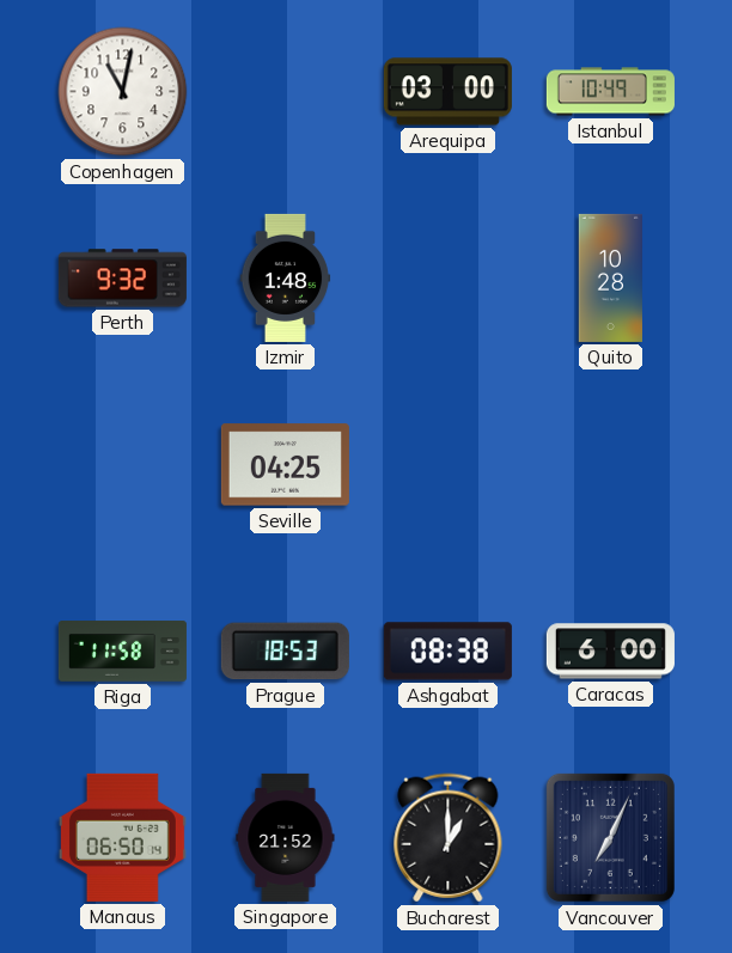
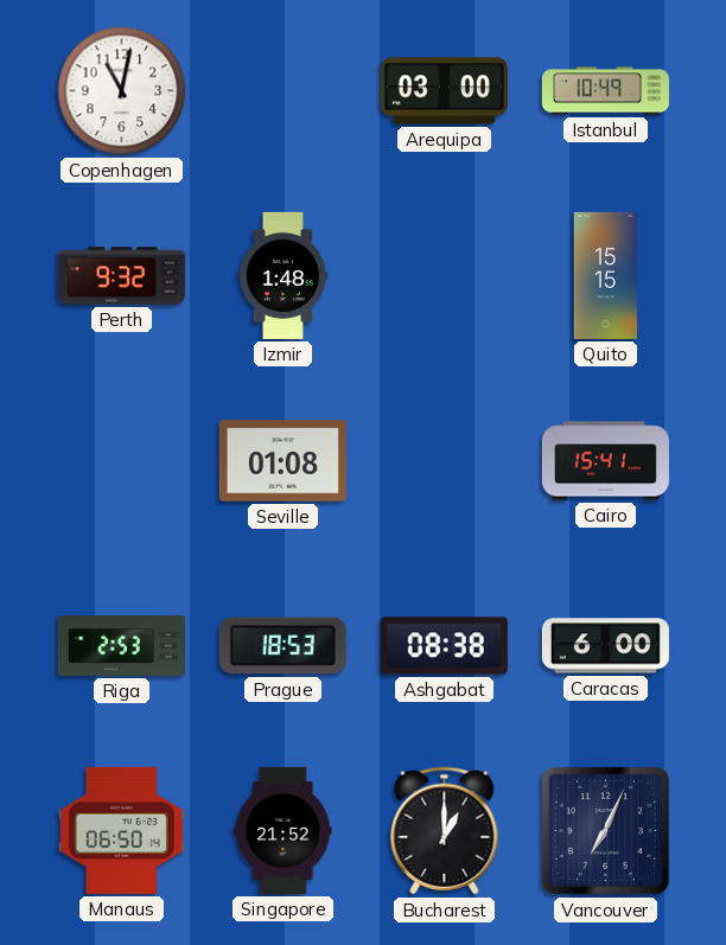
Quito: 10:28 -> 15:15
Seville: 04:25 -> 01:08
Cairo: none -> 15:41
Riga: 11:58 -> 2:53
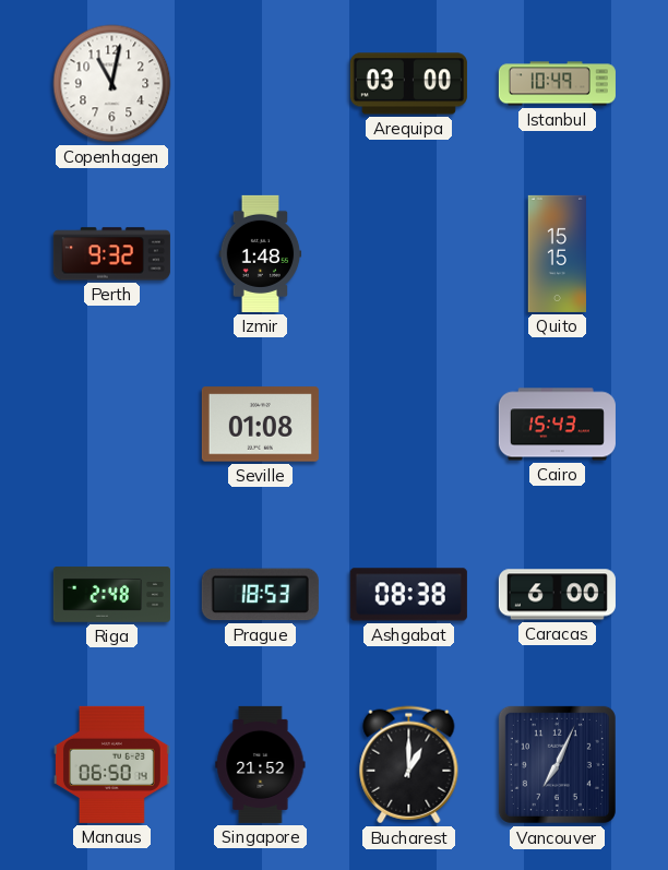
Cairo: 15:41 -> 15:43
Riga: 2:53 -> 2:48
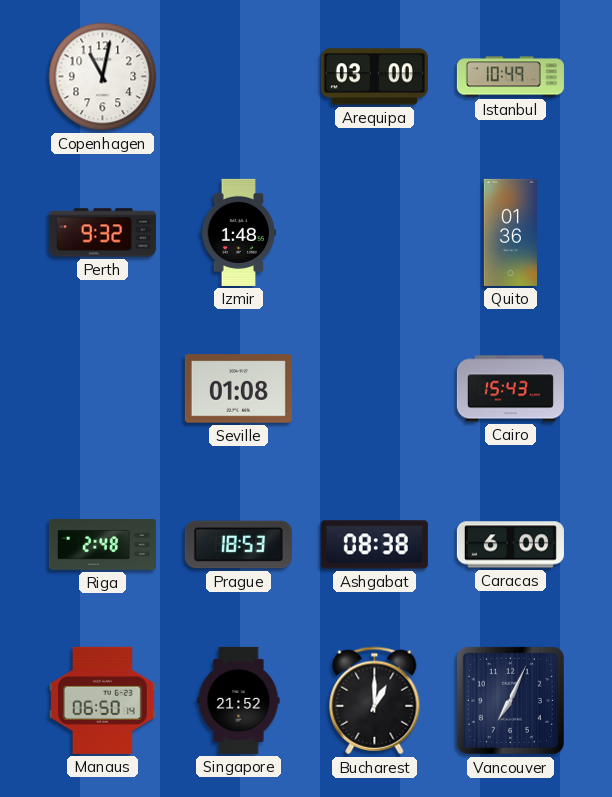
Quito: 15:15 -> 01:36
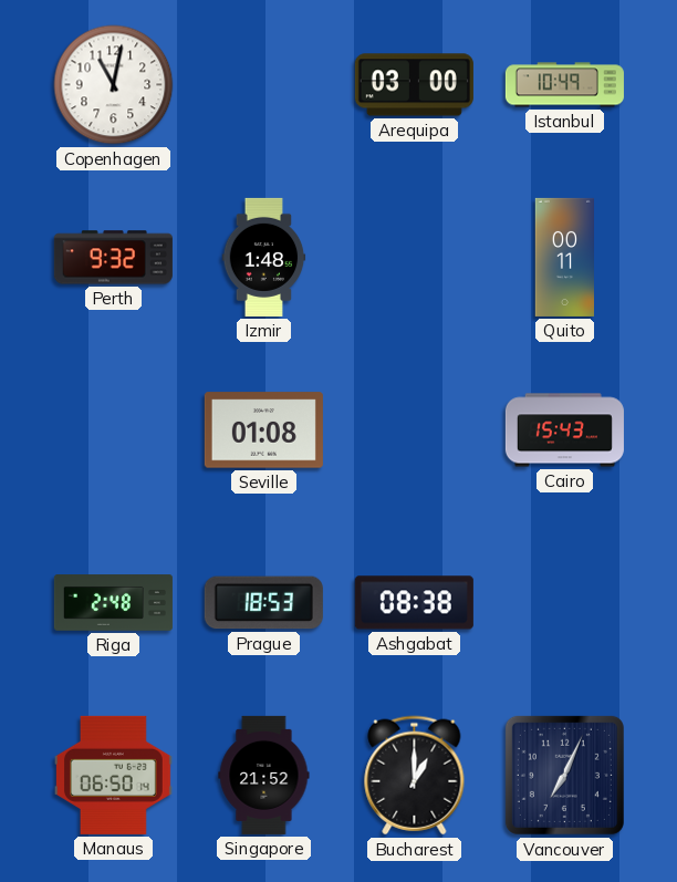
Quito: 01:36 -> 00:11
Caracas: 6:00 -> none
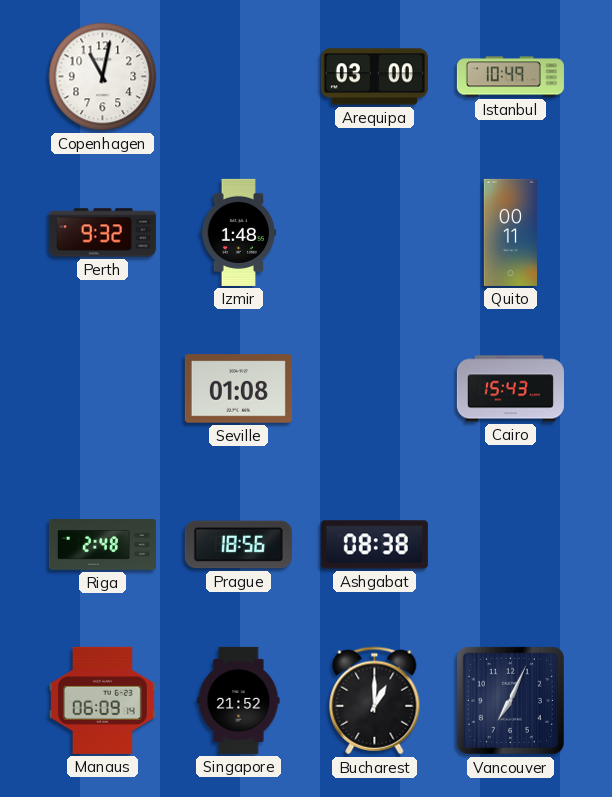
Prague: 18:53 -> 18:56
Manaus: 06:50 -> 06:09
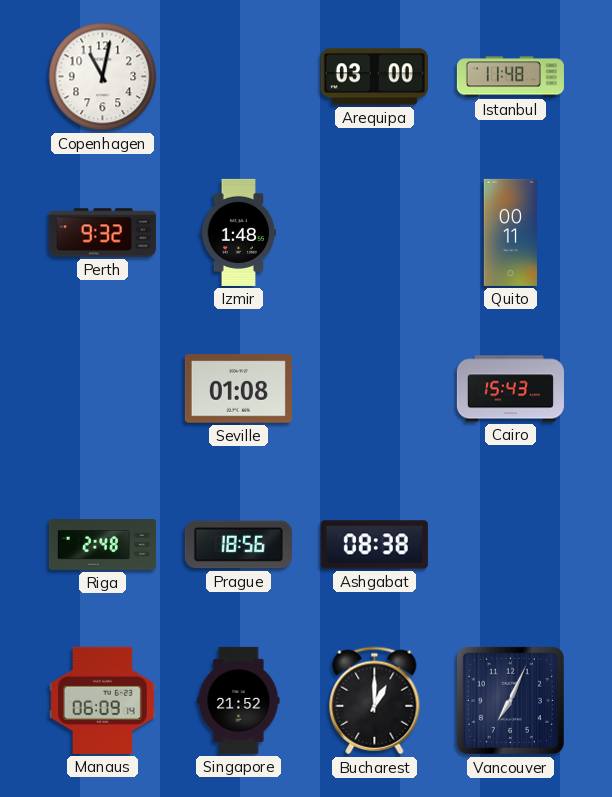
Istanbul: 10:49 -> 11:48
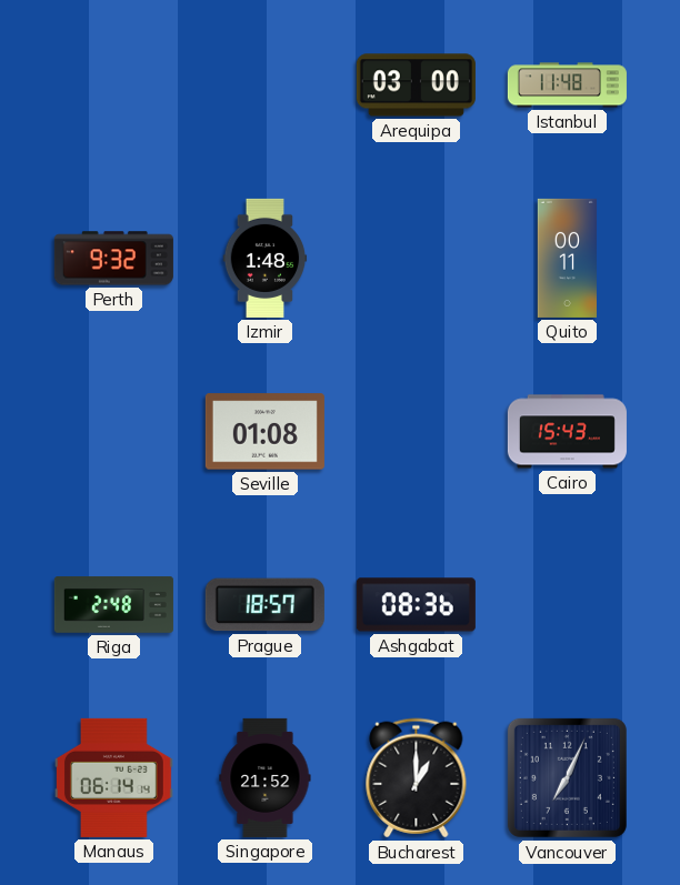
Copenhagen: 11:02 -> none
Prague: 18:56 -> 18:57
Ashgabat: 08:38 -> 08:36
Manaus: 06:09 -> 06:14
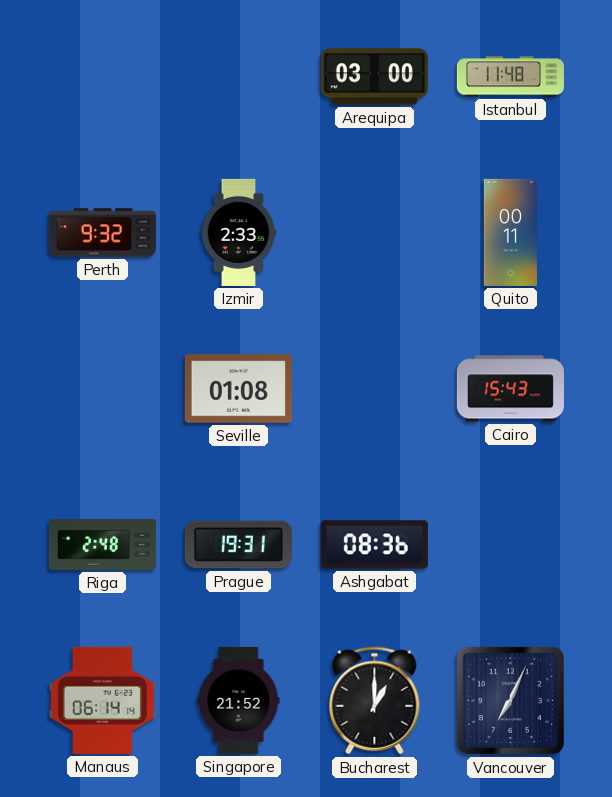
Izmir: 1:48 -> 2:33
Prague: 18:57 -> 19:31
